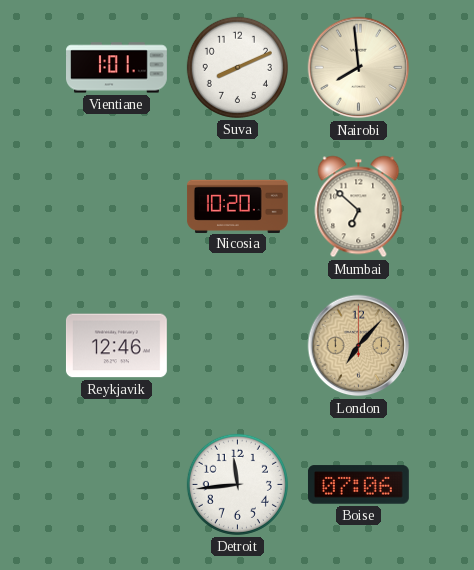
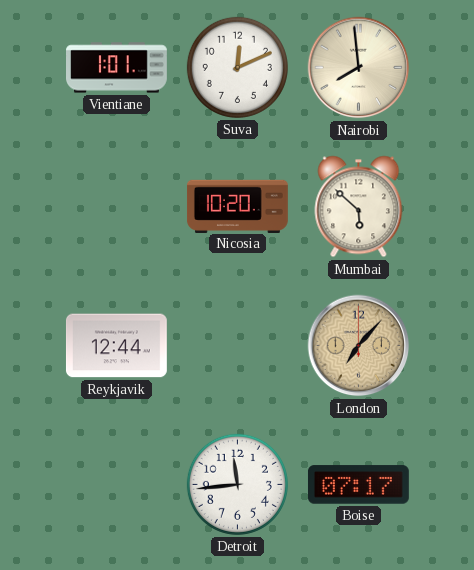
Suva: 8:11 -> 12:11
Mumbai: 6:52 -> 5:52
Reykjavik: 12:46 -> 12:44
Boise: 07:06 -> 07:17
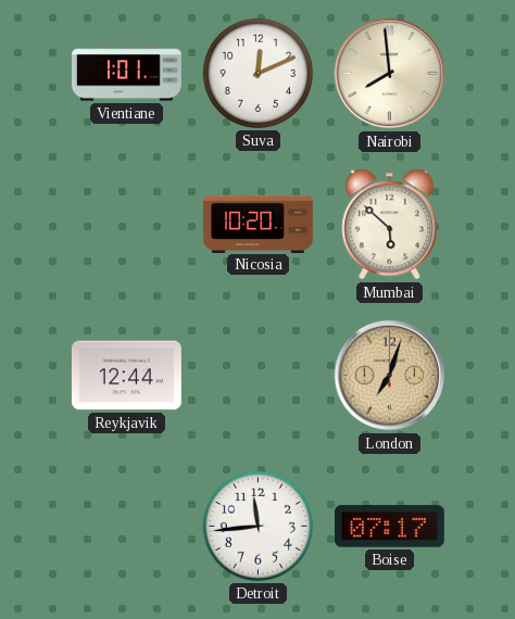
London: 7:07 -> 7:03
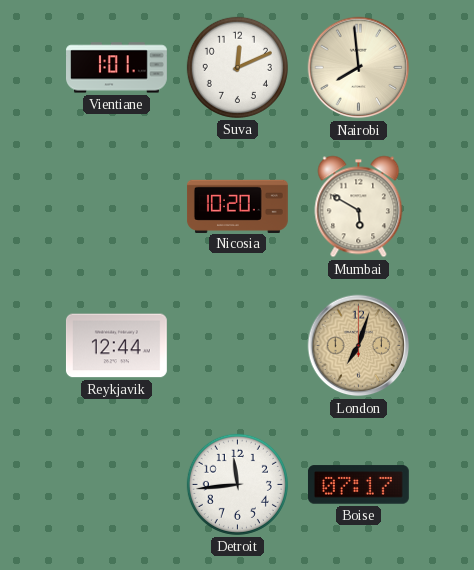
Mumbai: 5:52 -> 5:50
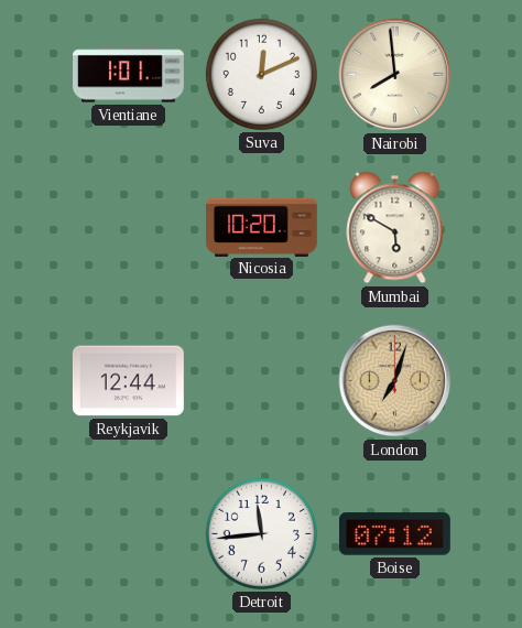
Boise: 07:17 -> 07:12
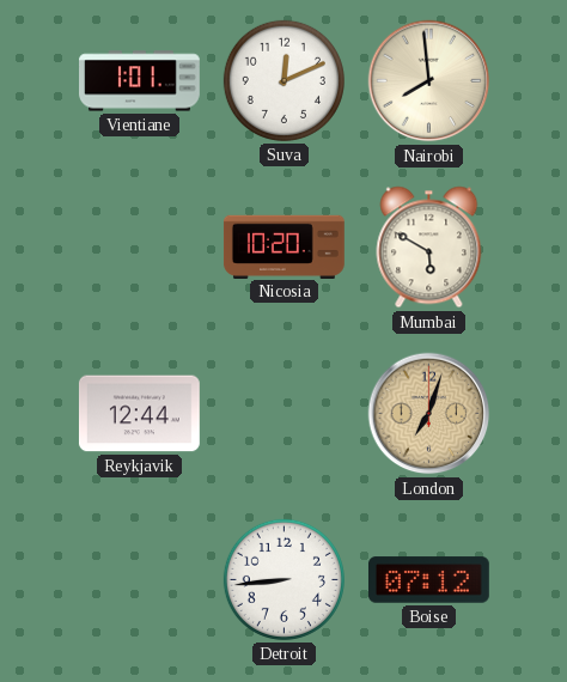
Detroit: 11:44 -> 8:44
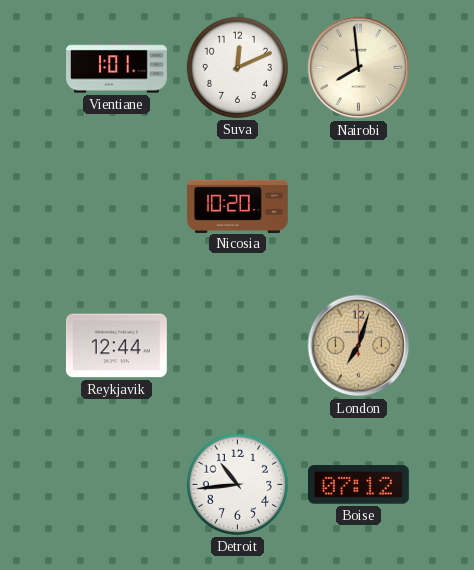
Mumbai: 5:50 -> none
Detroit: 8:44 -> 10:44
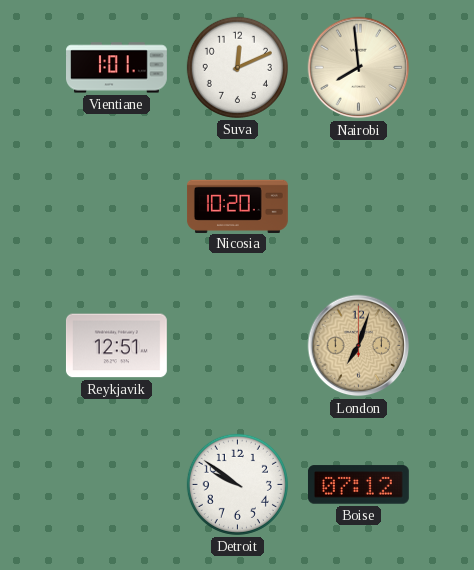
Reykjavik: 12:44 -> 12:51
Detroit: 10:44 -> 9:51
